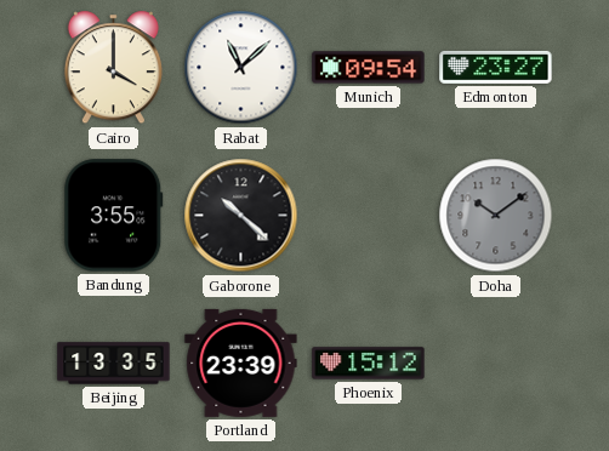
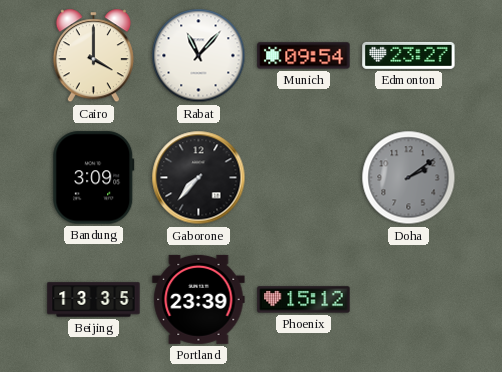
Rabat: 11:08 -> 11:07
Bandung: 3:55 -> 3:09
Gaborone: 10:22 -> 7:37
Doha: 10:09 -> 2:09
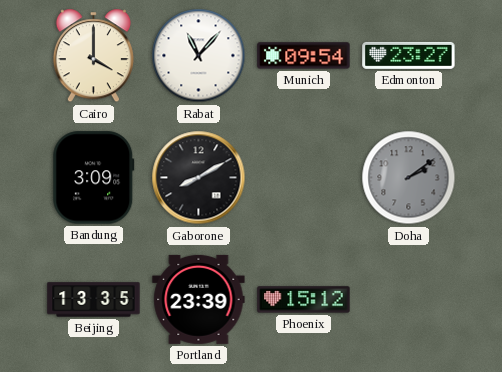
Gaborone: 7:37 -> 8:10
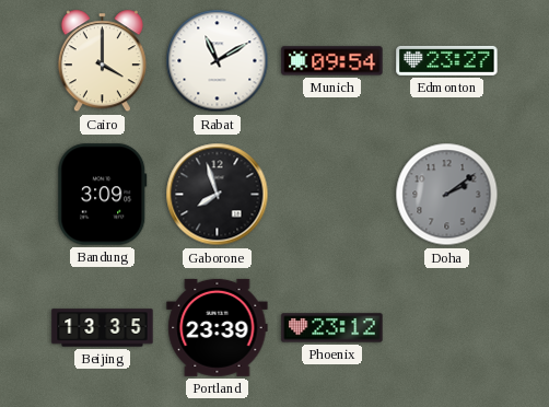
Rabat: 11:07 -> 11:10
Gaborone: 8:10 -> 7:57
Phoenix: 15:12 -> 23:12
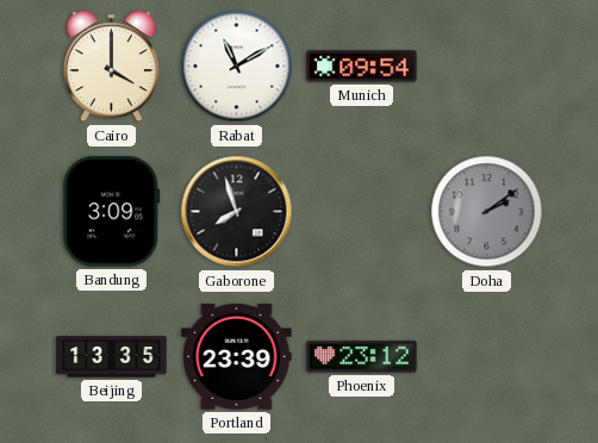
Edmonton: 23:27 -> none
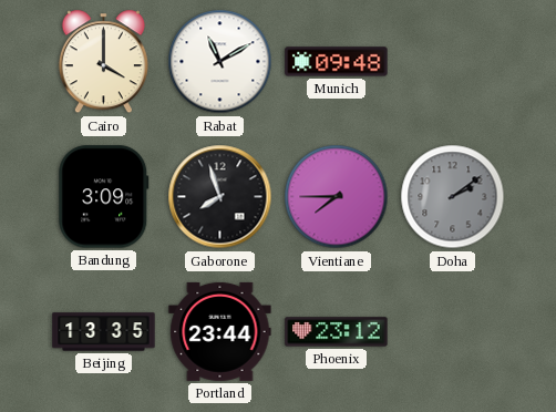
Munich: 09:54 -> 09:48
Vientiane: none -> 7:45
Portland: 23:39 -> 23:44
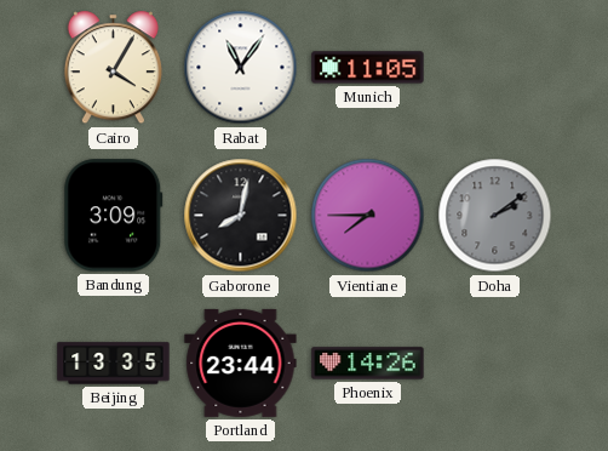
Cairo: 4:00 -> 4:05
Rabat: 11:10 -> 11:06
Munich: 09:48 -> 11:05
Gaborone: 7:57 -> 8:02
Phoenix: 23:12 -> 14:26
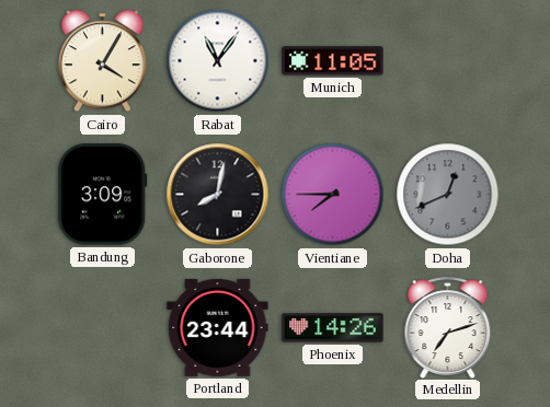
Doha: 2:09 -> 12:41
Beijing: 13:35 -> none
Medellin: none -> 7:12
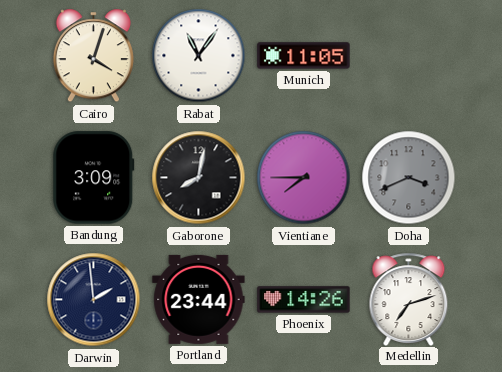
Cairo: 4:05 -> 4:03
Doha: 12:41 -> 3:41
Darwin: none -> 1:59
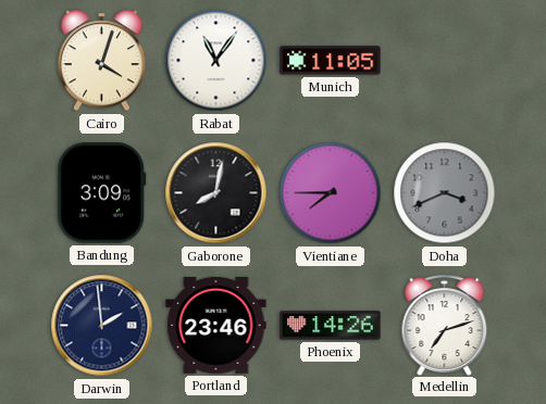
Portland: 23:44 -> 23:46
